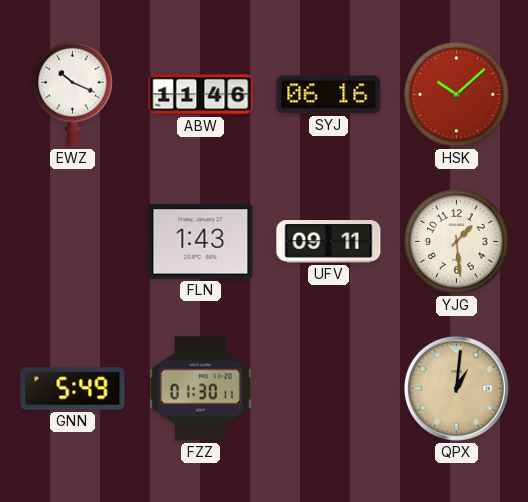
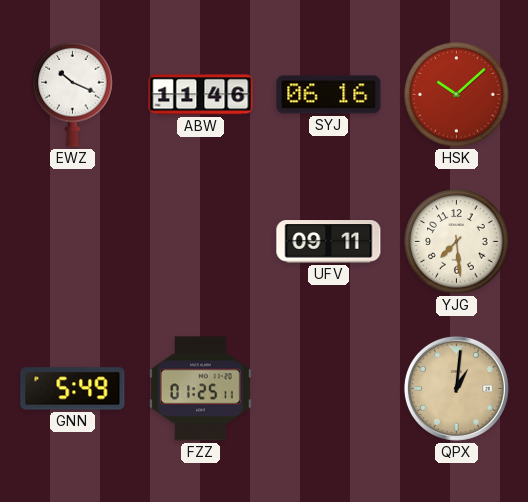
FLN: 1:43 -> none
YJG: 1:29 -> 7:29
FZZ: 01:30 -> 01:25
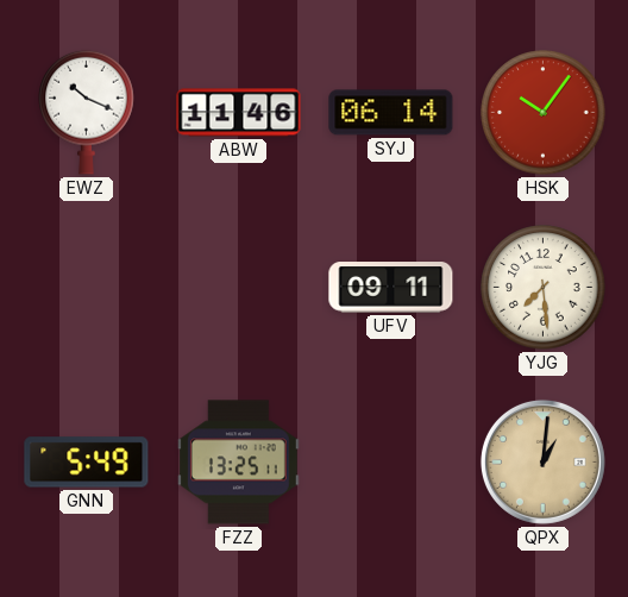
SYJ: 06:16 -> 06:14
HSK: 10:08 -> 10:06
FZZ: 01:25 -> 13:25
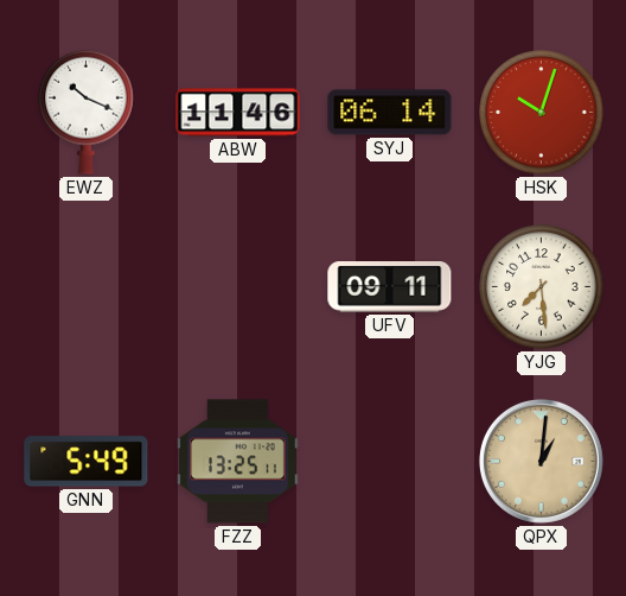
HSK: 10:06 -> 10:03
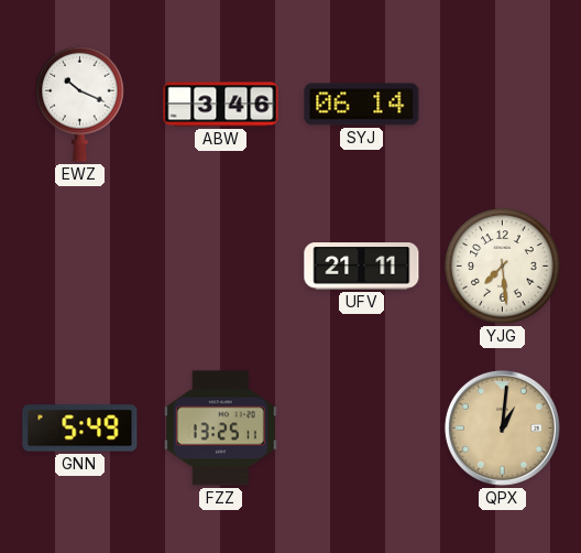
ABW: 11:46 -> 3:46
HSK: 10:03 -> none
UFV: 09:11 -> 21:11
